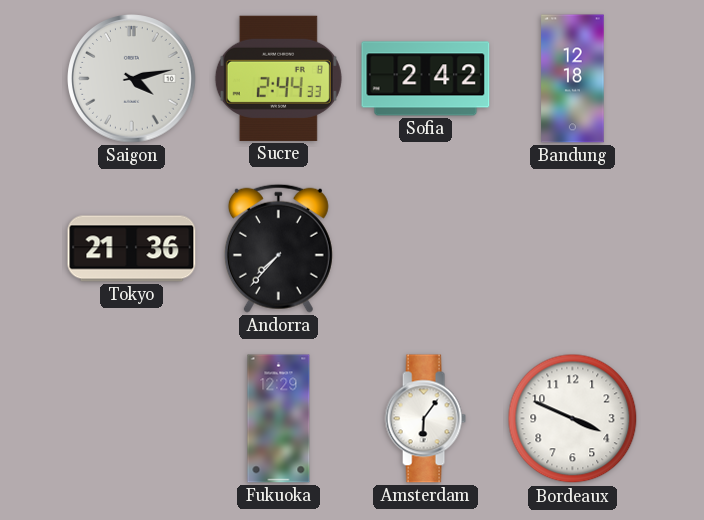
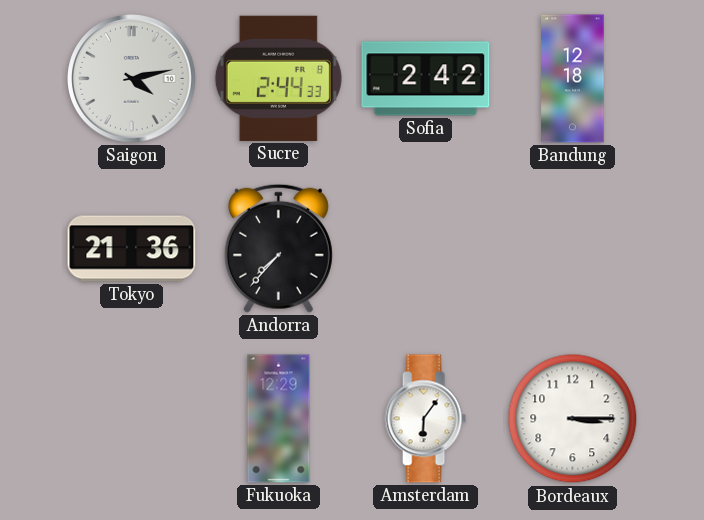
Bordeaux: 3:49 -> 3:15
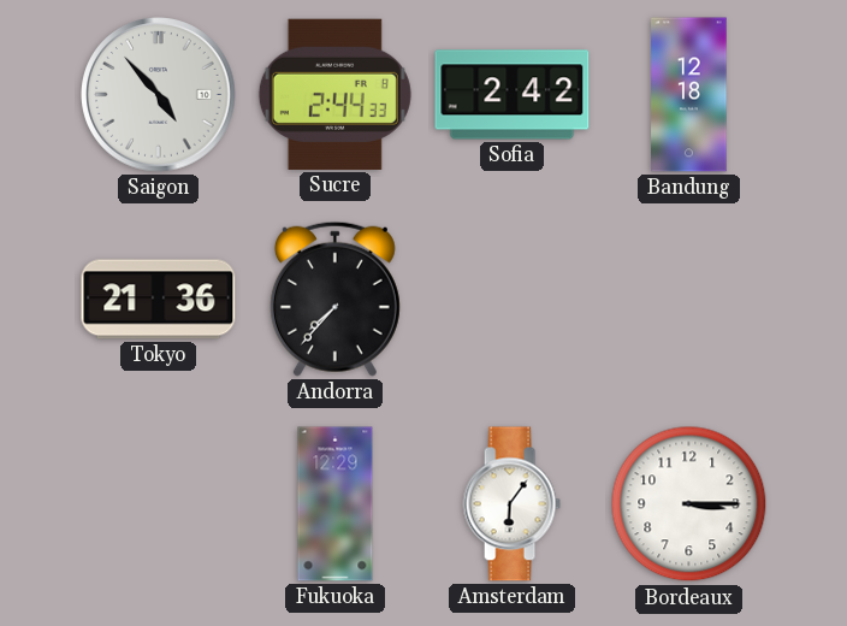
Saigon: 4:13 -> 4:53
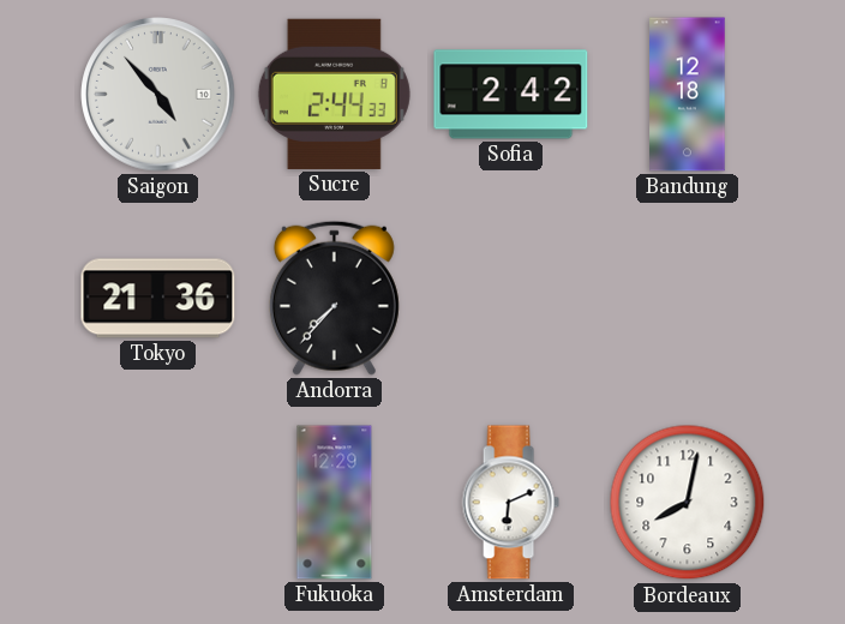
Amsterdam: 6:06 -> 6:11
Bordeaux: 3:15 -> 8:02
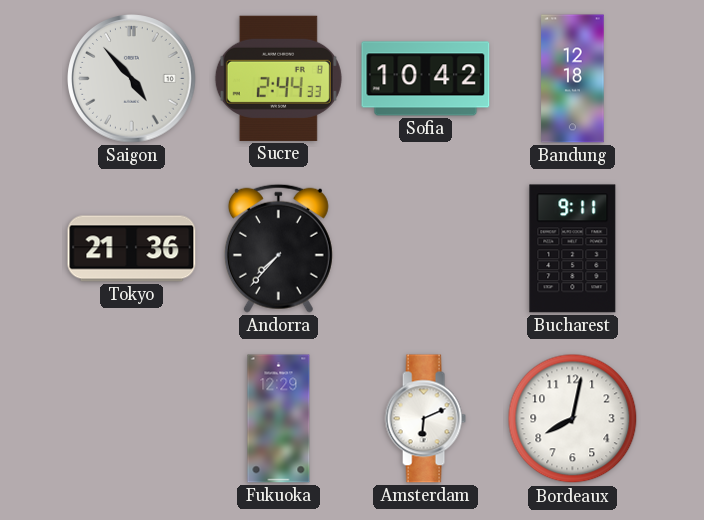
Sofia: 2:42 -> 10:42
Bucharest: none -> 9:11
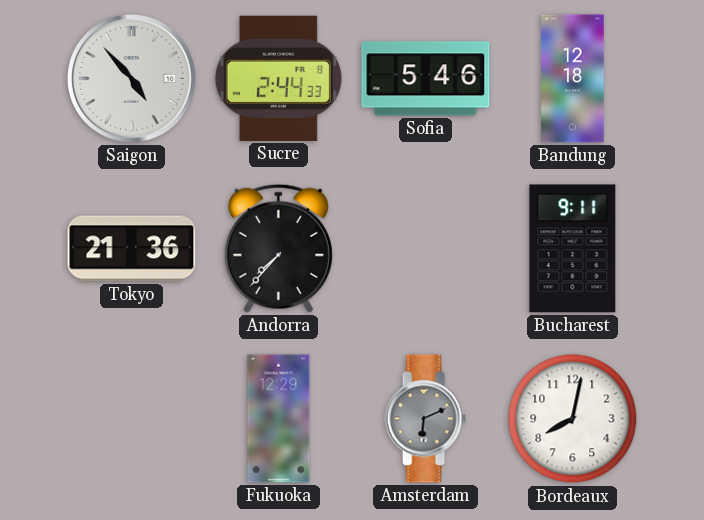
Sofia: 10:42 -> 5:46
Amsterdam dial: white -> grey
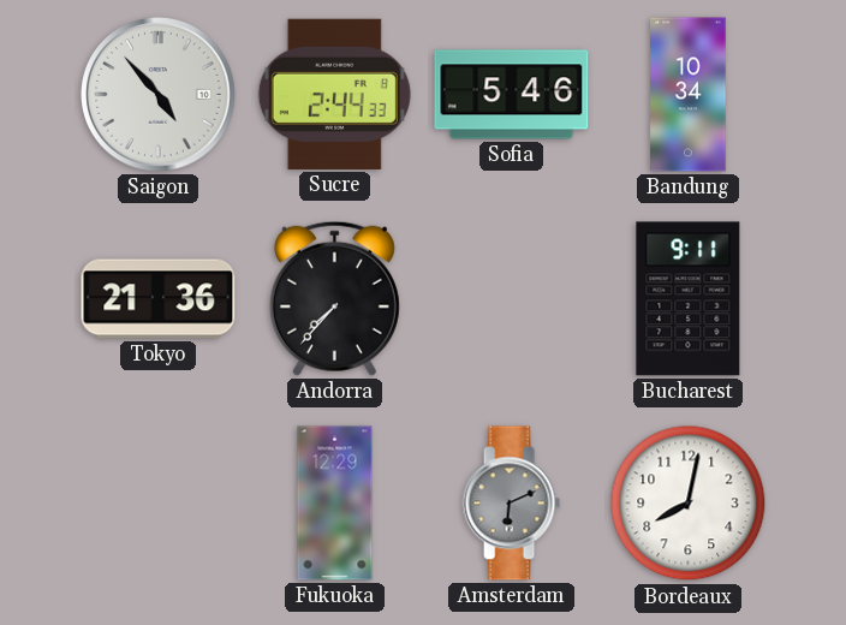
Bandung: 12:18 -> 10:34
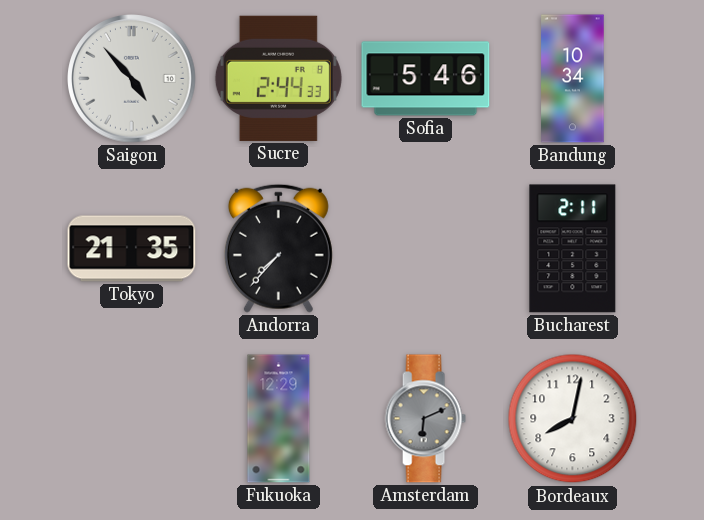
Tokyo: 21:36 -> 21:35
Bucharest: 9:11 -> 2:11
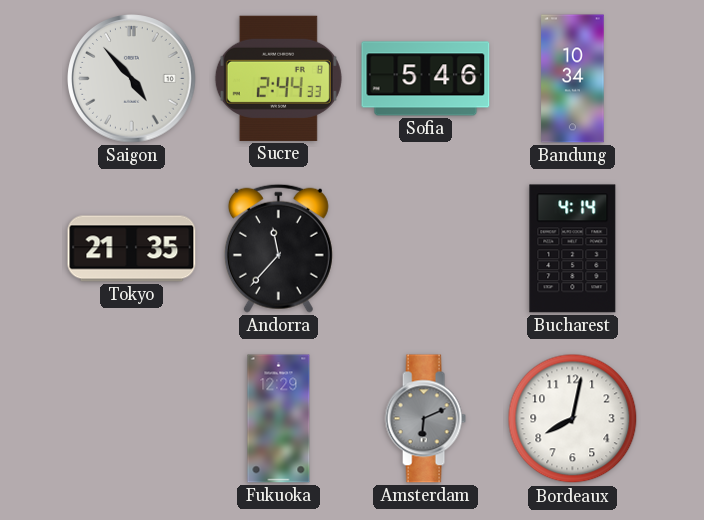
Andorra: 7:37 -> 11:37
Bucharest: 2:11 -> 4:14
